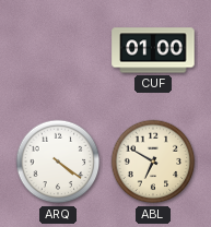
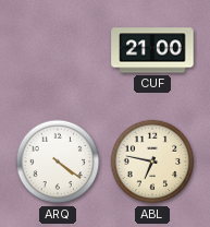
CUF: 01:00 -> 21:00
ABL: 6:50 -> 6:47
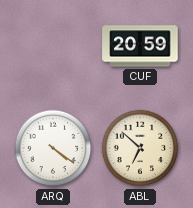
CUF: 21:00 -> 20:59
ABL: 6:47 -> 6:52
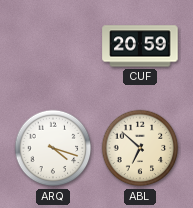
ARQ: 4:21 -> 4:18
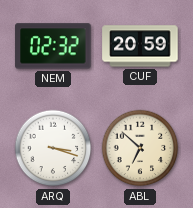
NEM: none -> 02:32
ARQ: 4:18 -> 3:18
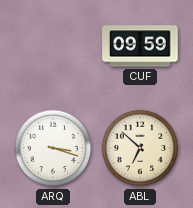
NEM: 02:32 -> none
CUF: 20:59 -> 09:59
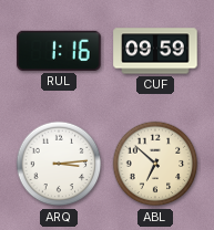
RUL: none -> 1:16
ARQ: 3:18 -> 3:14
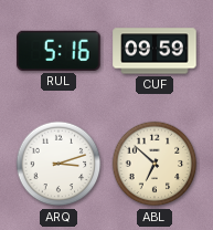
RUL: 1:16 -> 5:16
ARQ: 3:14 -> 3:12
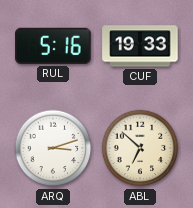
CUF: 09:59 -> 19:33
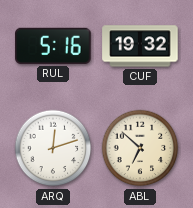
CUF: 19:33 -> 19:32
ARQ: 3:12 -> 12:12
